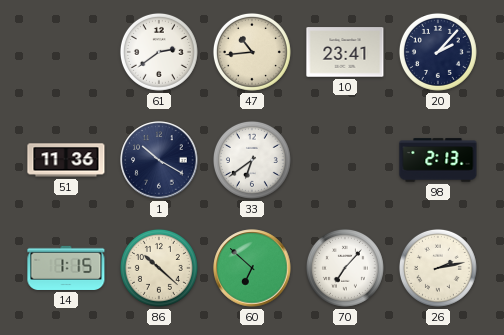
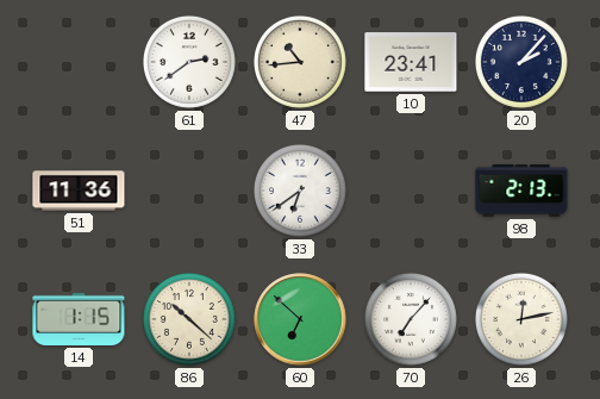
1: 10:20 -> none
26: 2:13 -> 12:13
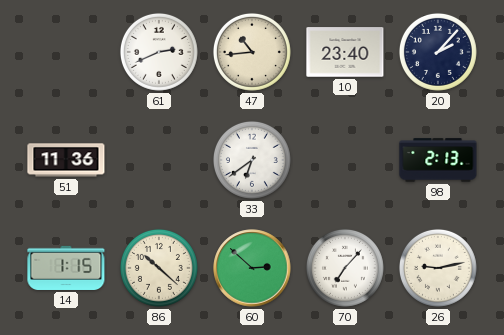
61: 2:39 -> 2:41
10: 23:41 -> 23:40
60: 6:52 -> 2:52
26: 12:13 -> 9:13
